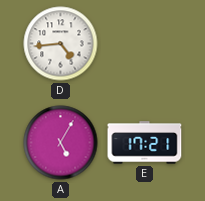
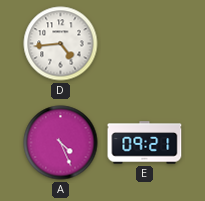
A: 5:05 -> 4:26
E: 17:21 -> 09:21
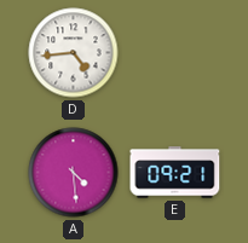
A: 4:26 -> 4:29
